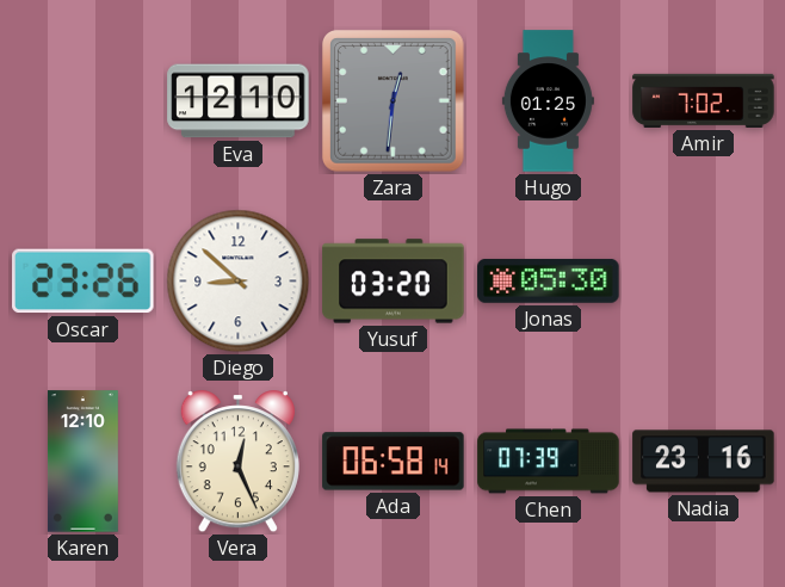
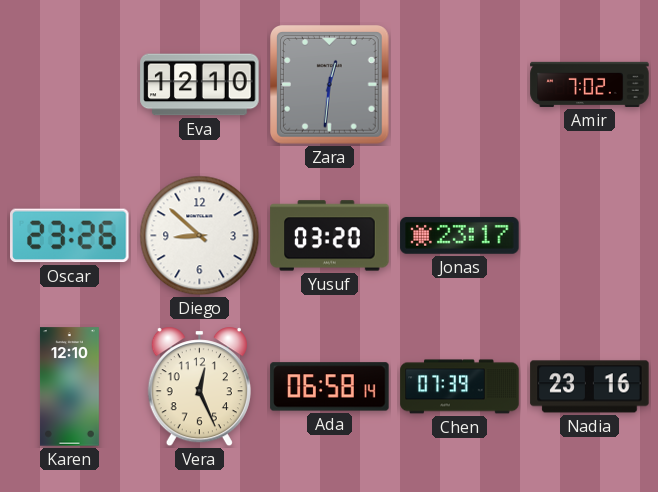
Hugo: 01:25 -> none
Jonas: 05:30 -> 23:17
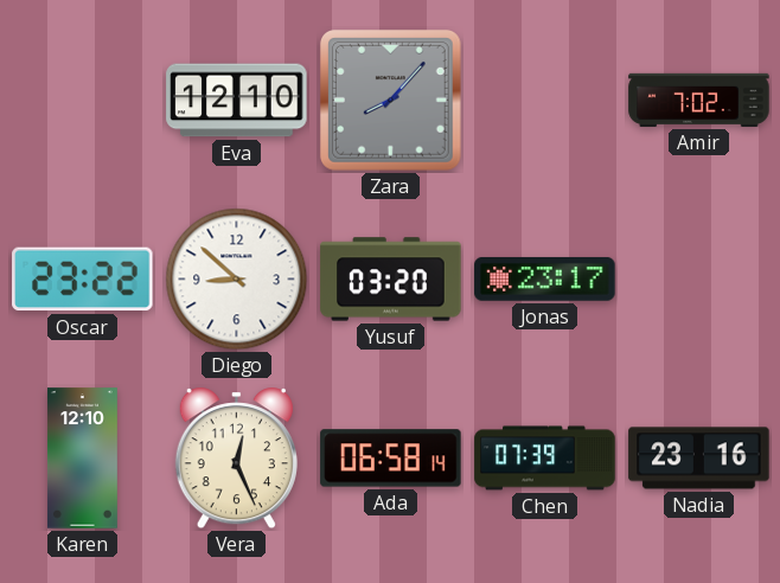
Zara: 12:31 -> 8:07
Oscar: 23:26 -> 23:22
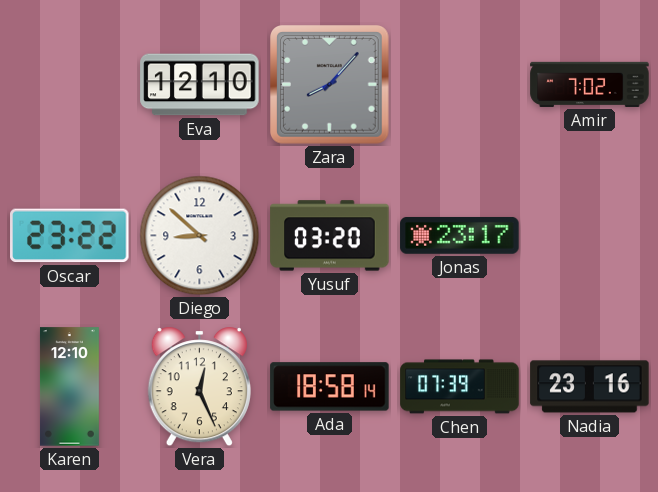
Ada: 06:58 -> 18:58
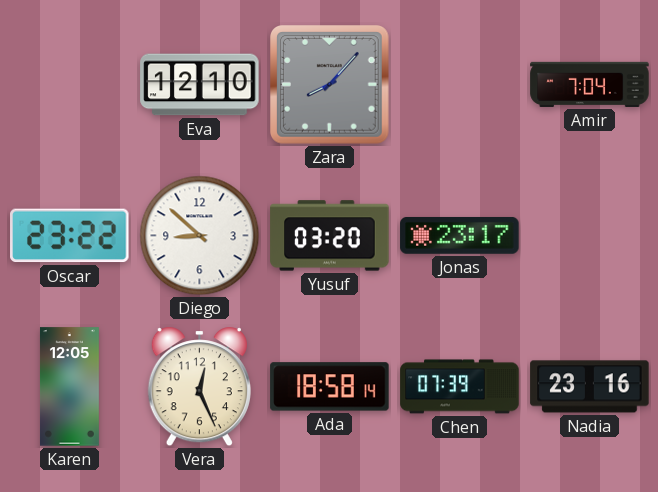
Amir: 7:02 -> 7:04
Karen: 12:10 -> 12:05
